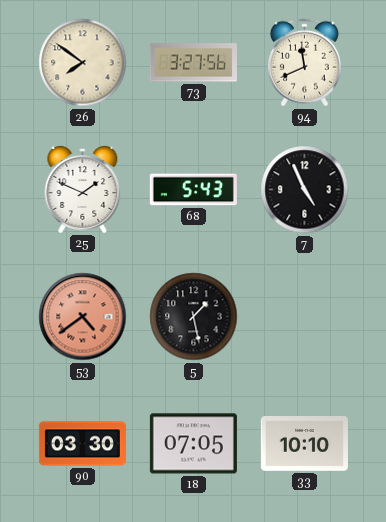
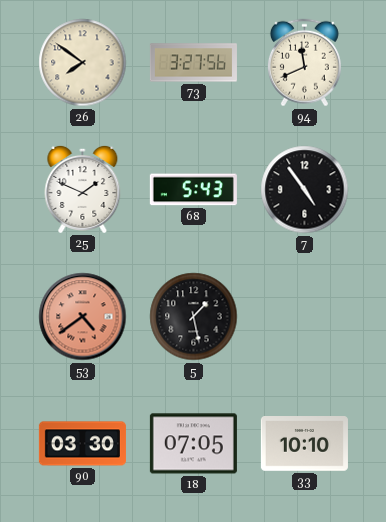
7: 4:56 -> 4:54
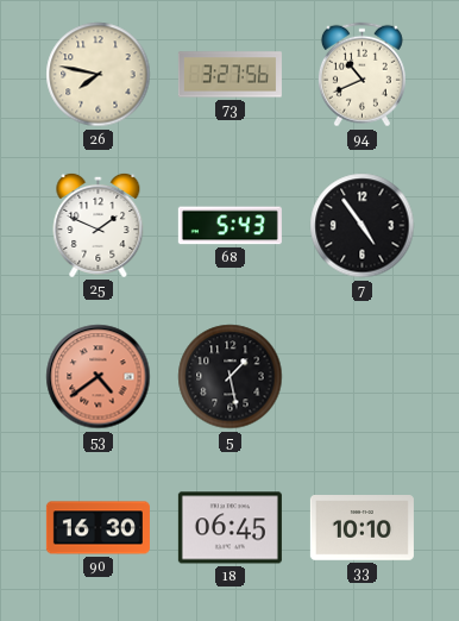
26: 7:51 -> 7:47
94: 11:41 -> 10:41
90: 03:30 -> 16:30
18: 07:05 -> 06:45
